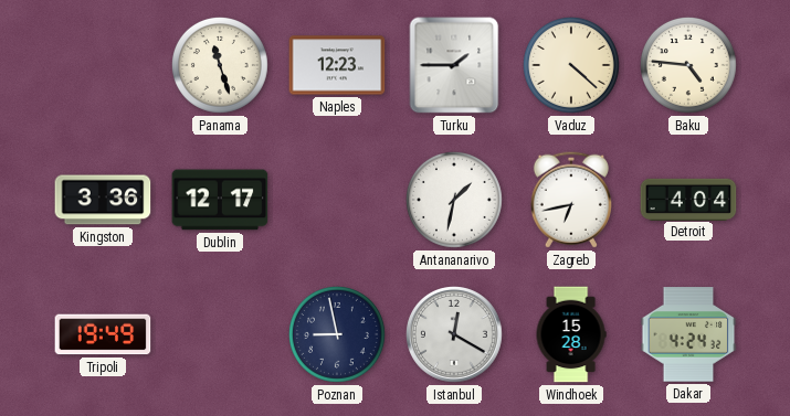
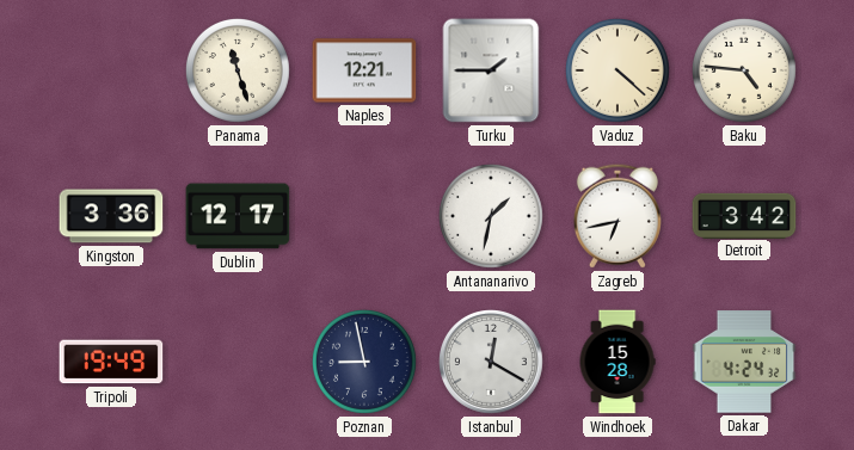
Naples: 12:23 -> 12:21
Detroit: 4:04 -> 3:42
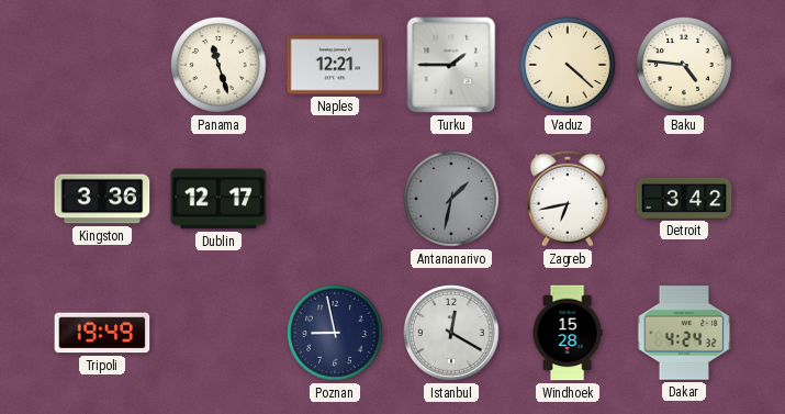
Antananarivo dial: white -> grey
